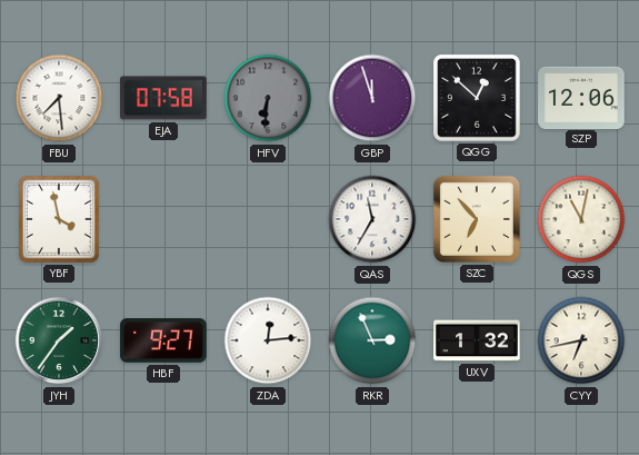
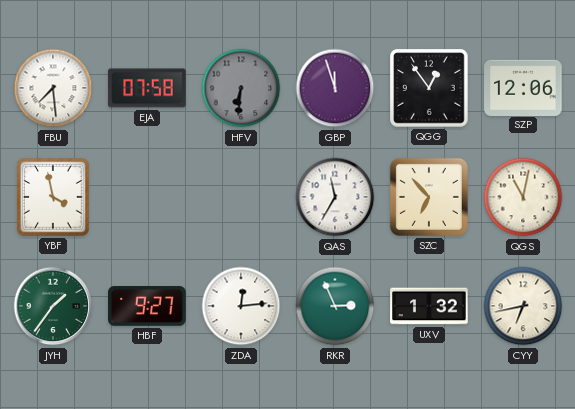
QGG: 12:52 -> 12:54
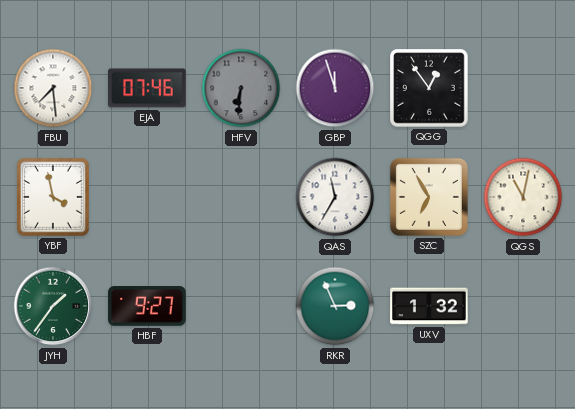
EJA: 07:58 -> 07:46
SZP: 12:06 -> none
SZC: 6:53 -> 6:55
ZDA: 12:14 -> none
CYY: 6:43 -> none
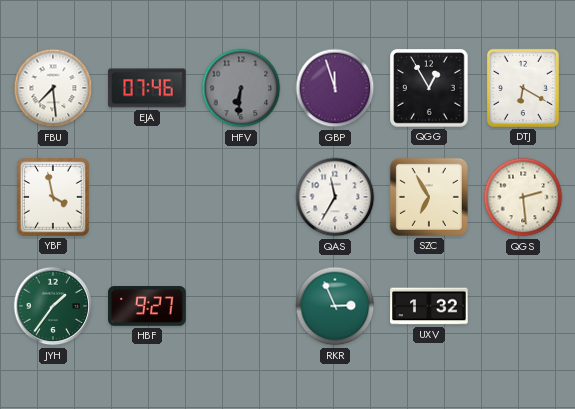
QGG: 12:54 -> 12:55
DTJ: none -> 6:20
QGS: 11:02 -> 2:29
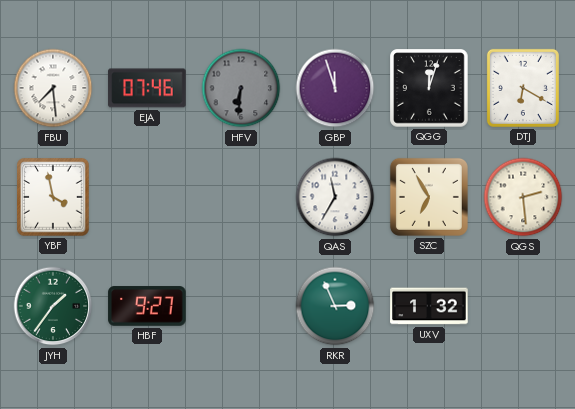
QGG: 12:55 -> 12:03
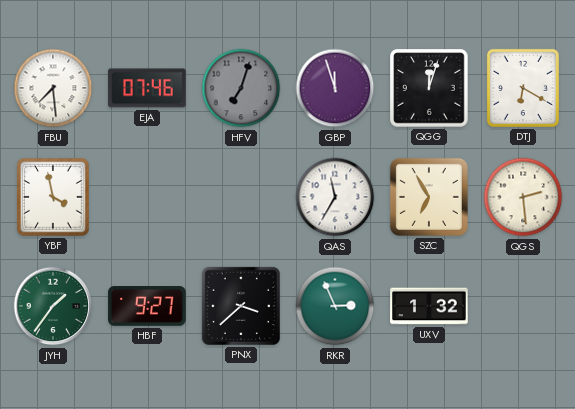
HFV: 6:31 -> 7:03
PNX: none -> 3:38
